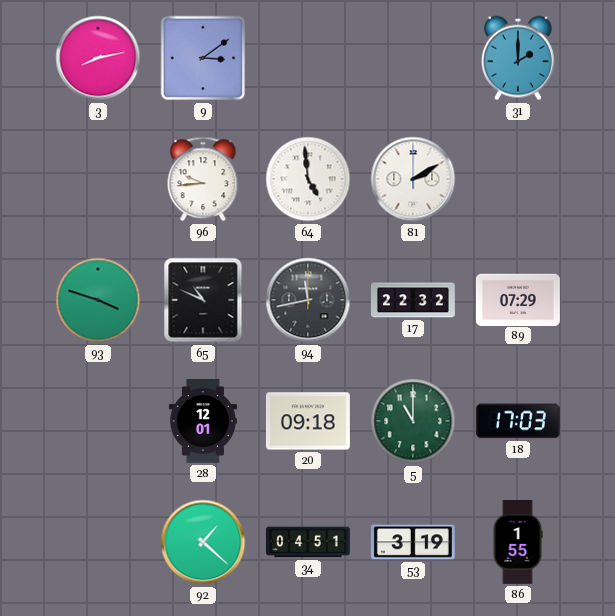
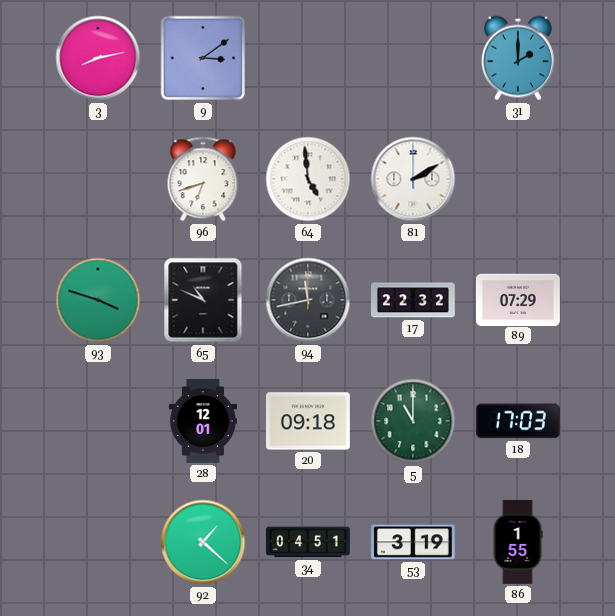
96: 9:44 -> 6:42
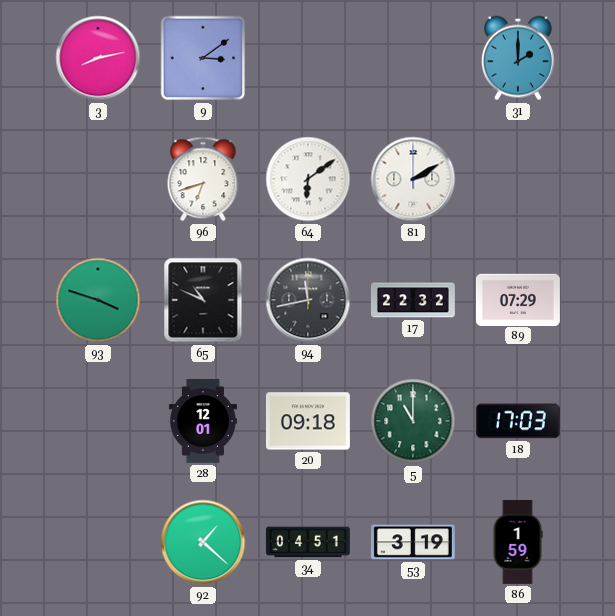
64: 4:59 -> 6:09
86: 1:55 -> 1:59
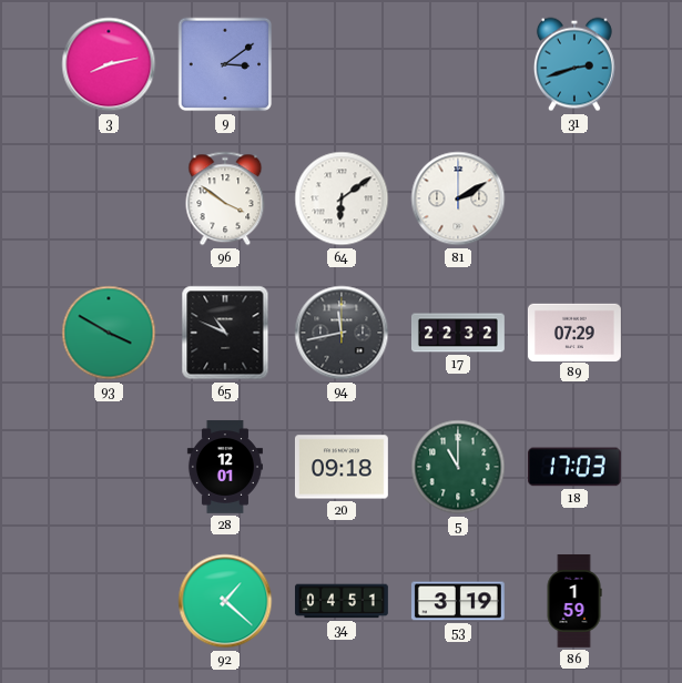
31: 2:00 -> 2:42
96: 6:42 -> 3:51
93: 3:48 -> 3:50
